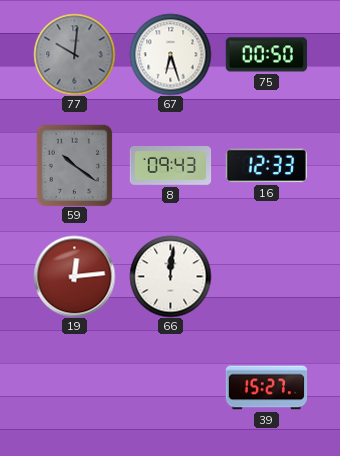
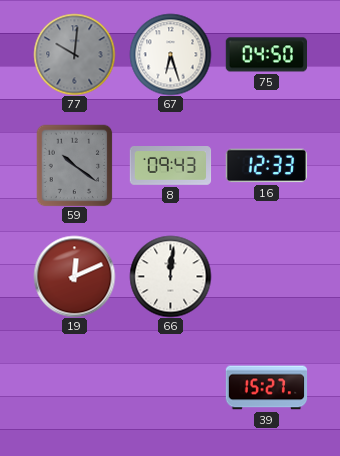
75: 00:50 -> 04:50
19: 12:14 -> 12:11
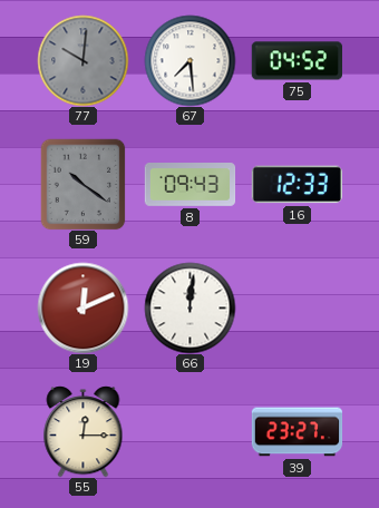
67: 6:27 -> 7:29
75: 04:50 -> 04:52
55: none -> 12:15
39: 15:27 -> 23:27
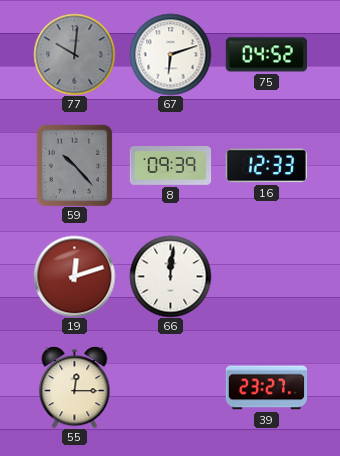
67: 7:29 -> 6:12
59: 10:21 -> 10:23
8: 09:43 -> 09:39
19: 12:11 -> 12:12
